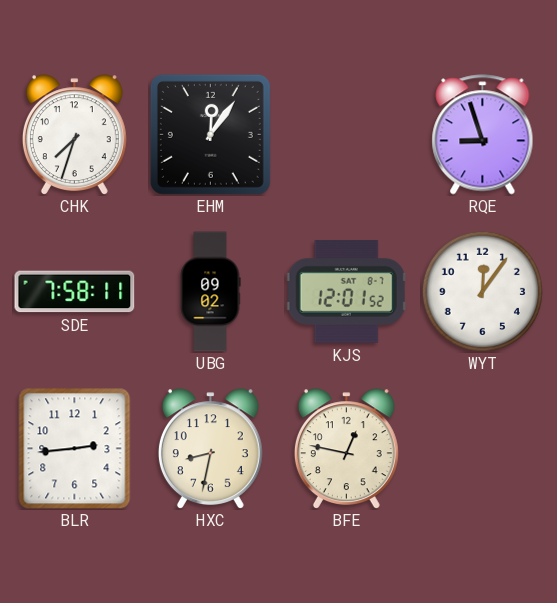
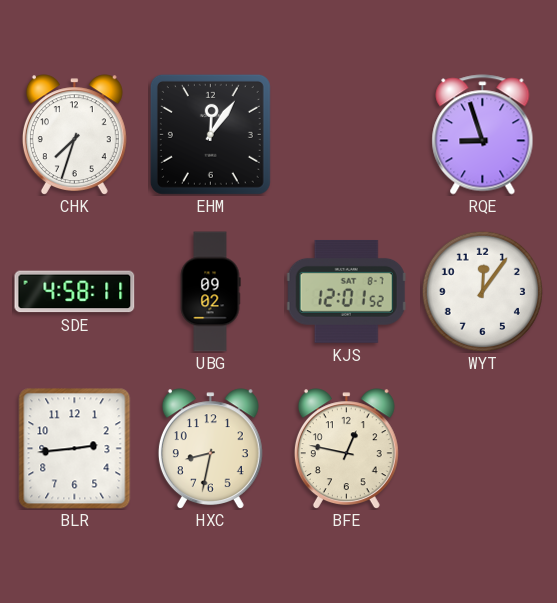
SDE: 7:58 -> 4:58
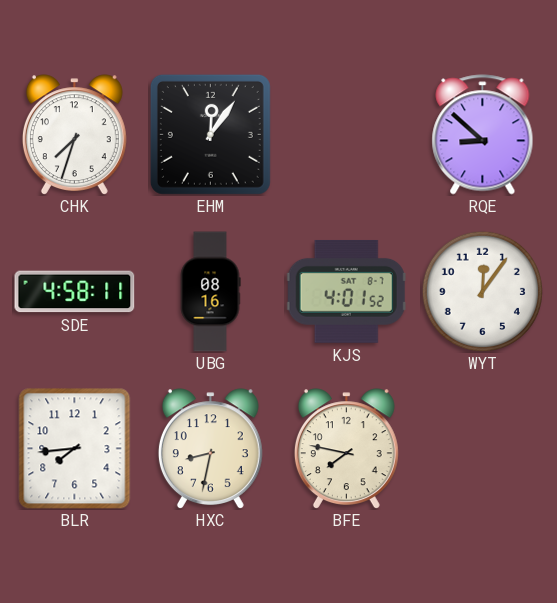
RQE: 8:57 -> 8:52
UBG: 09:02 -> 08:16
KJS: 12:01 -> 4:01
BLR: 2:44 -> 7:44
BFE: 12:47 -> 7:47
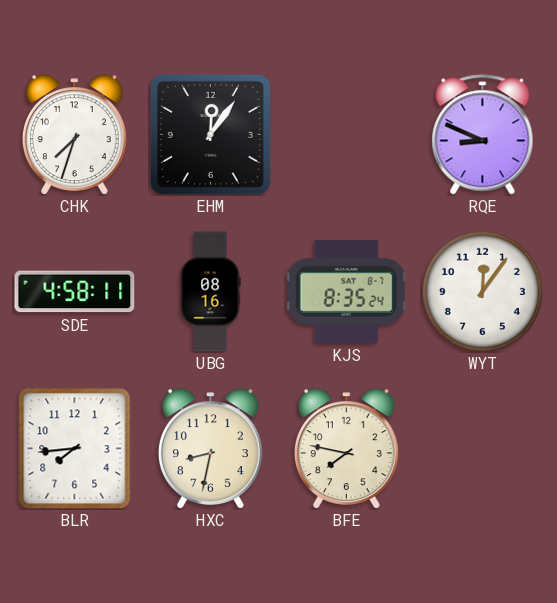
RQE: 8:52 -> 8:49
KJS: 4:01 -> 8:35
